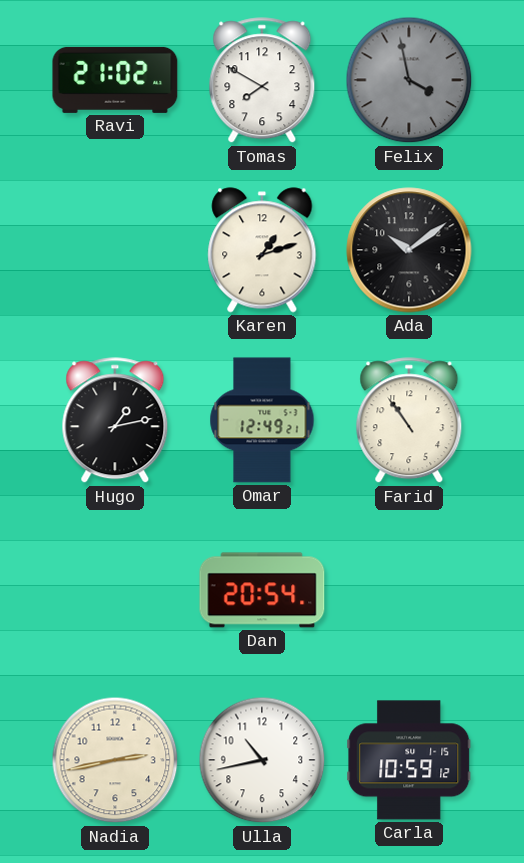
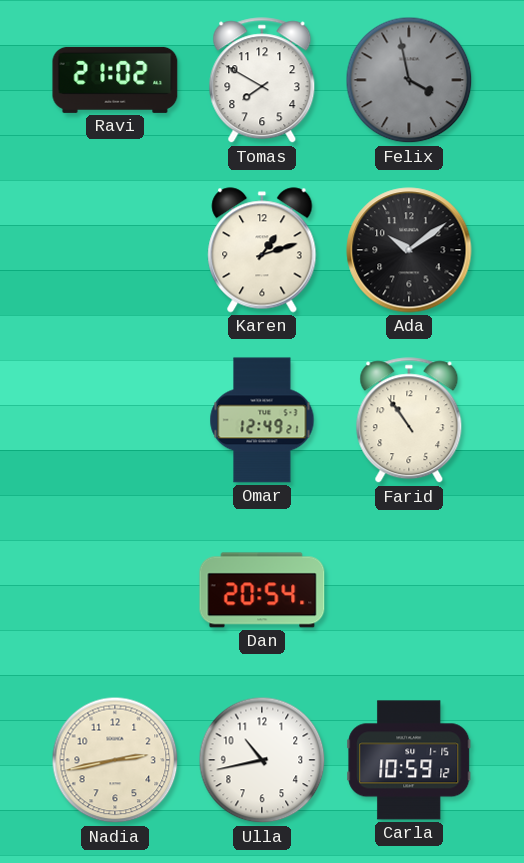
Hugo: 1:13 -> none
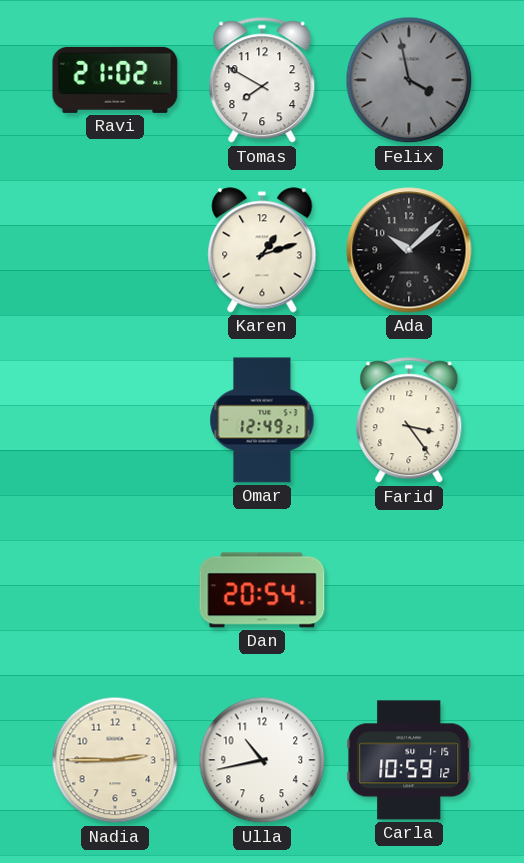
Ada: 10:09 -> 10:08
Farid: 10:54 -> 3:24
Nadia: 2:43 -> 2:45
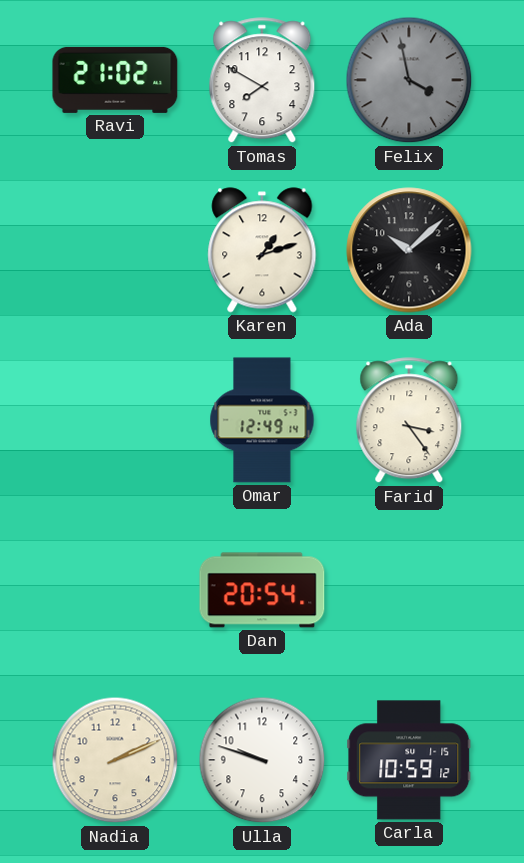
Omar: 12:49:21 -> 12:49:14
Nadia: 2:45 -> 2:11
Ulla: 10:43 -> 9:48
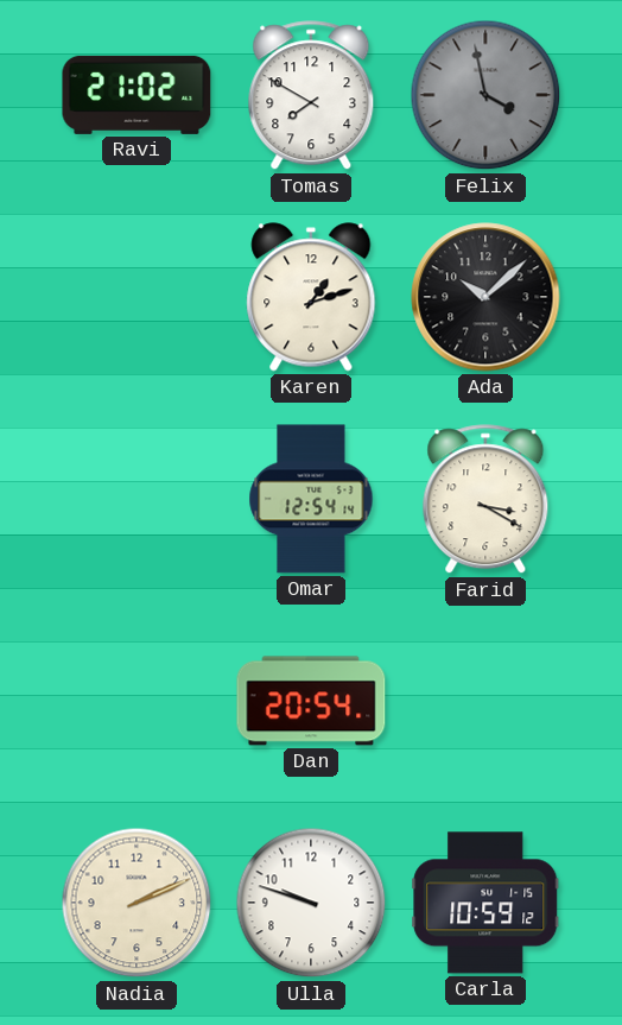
Omar: 12:49 -> 12:54
Farid: 3:24 -> 3:20
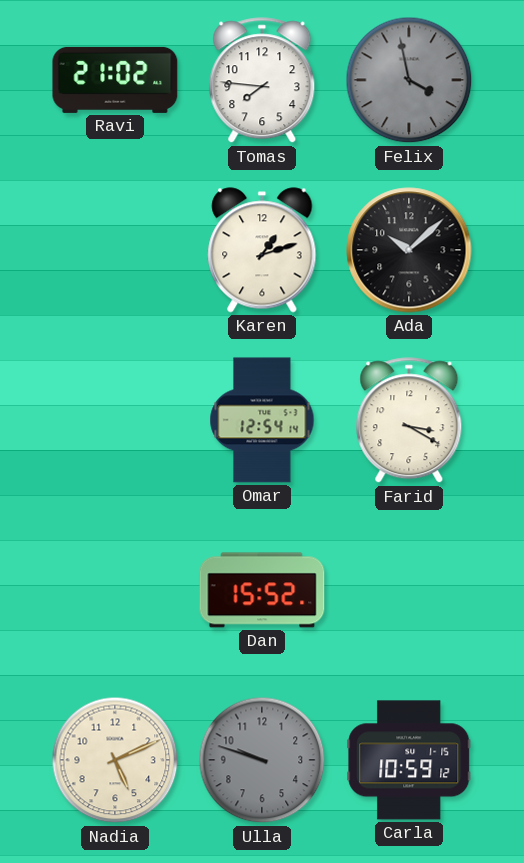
Tomas: 7:50 -> 7:46
Dan: 20:54 -> 15:52
Nadia: 2:11 -> 5:11
Ulla dial: white -> grey
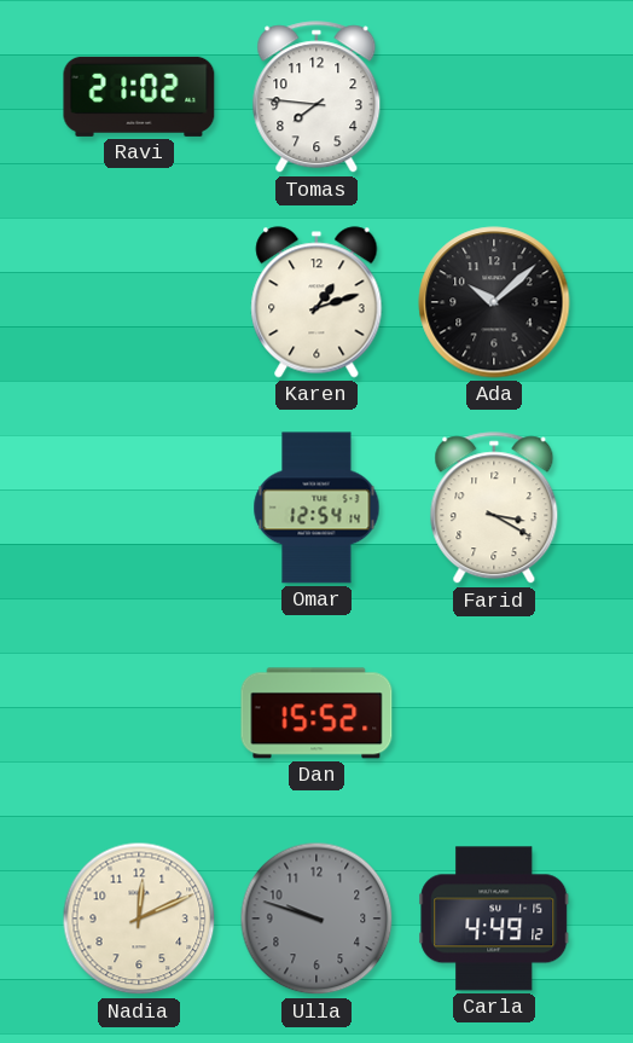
Felix: 3:58 -> none
Nadia: 5:11 -> 12:11
Carla: 10:59 -> 4:49
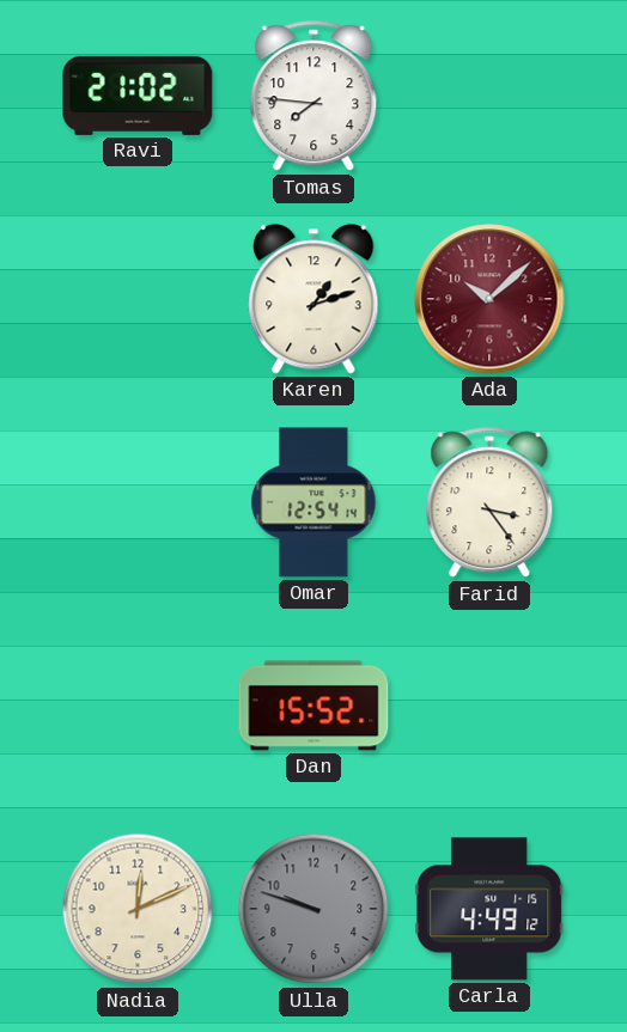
Ada dial: black -> burgundy
Farid: 3:20 -> 3:24
